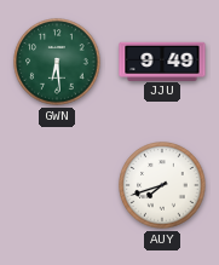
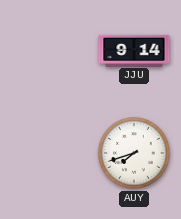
GWN: 6:29 -> none
JJU: 9:49 -> 9:14
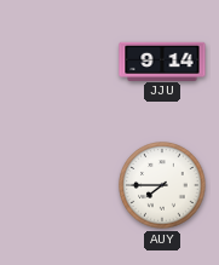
AUY: 7:42 -> 7:45
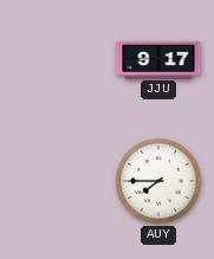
JJU: 9:14 -> 9:17
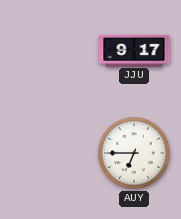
AUY: 7:45 -> 6:45
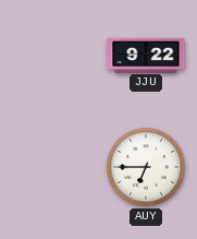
JJU: 9:17 -> 9:22
